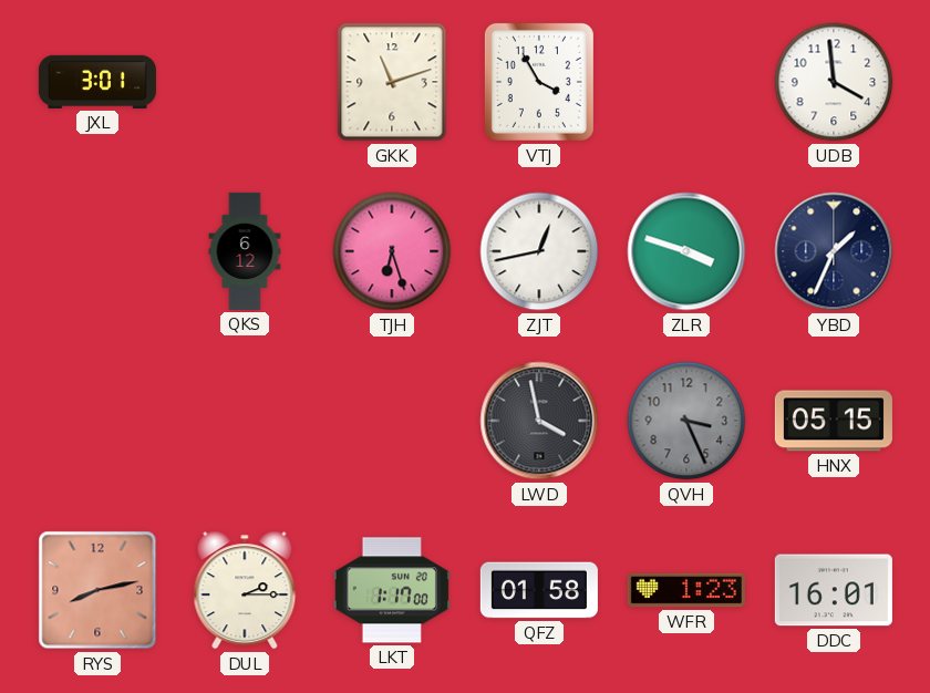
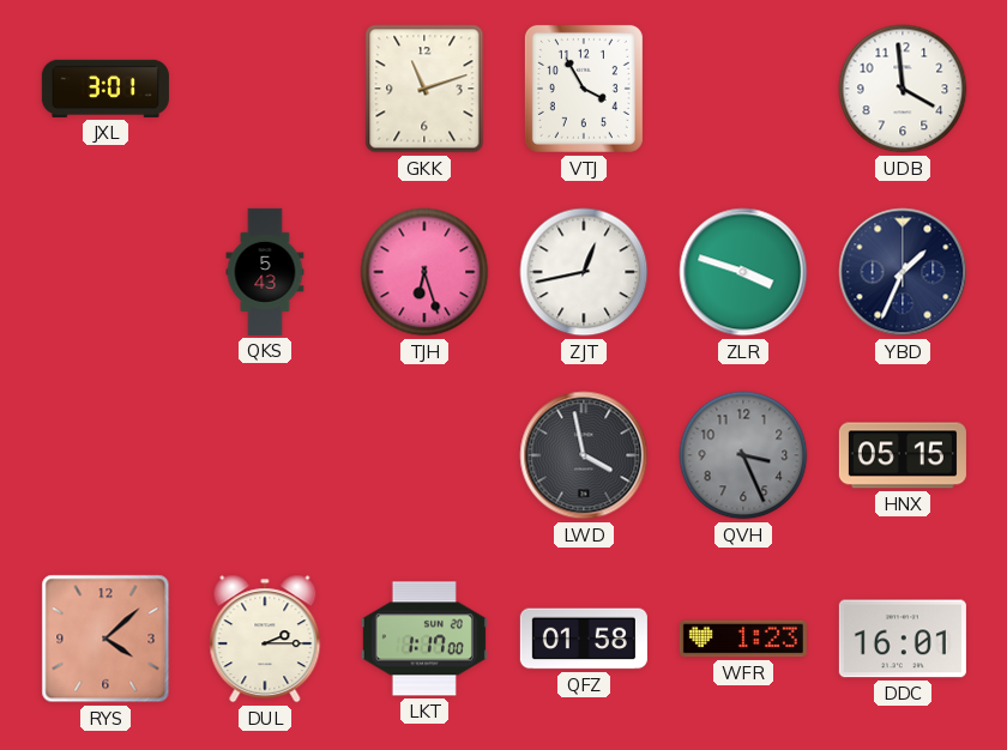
QKS: 6:12 -> 5:43
RYS: 8:13 -> 4:08
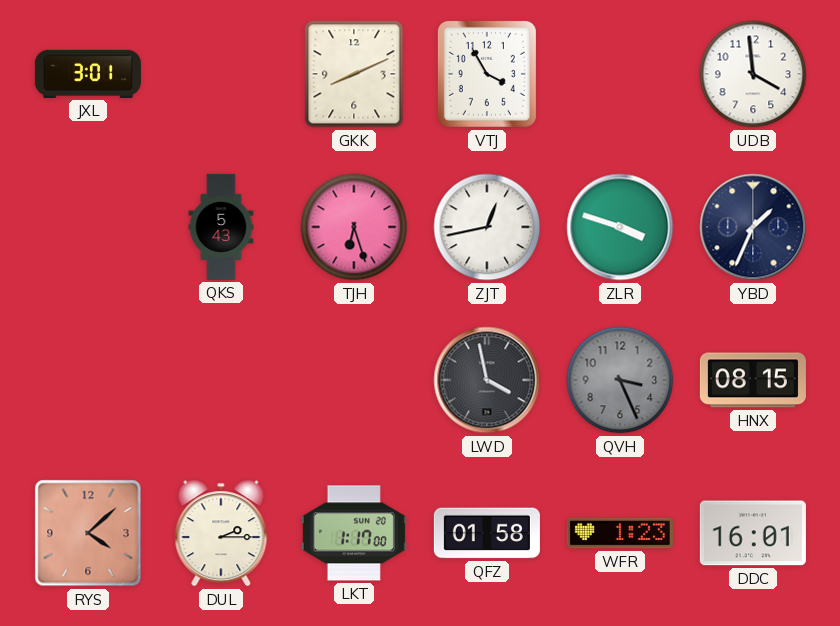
GKK: 11:12 -> 8:11
HNX: 05:15 -> 08:15
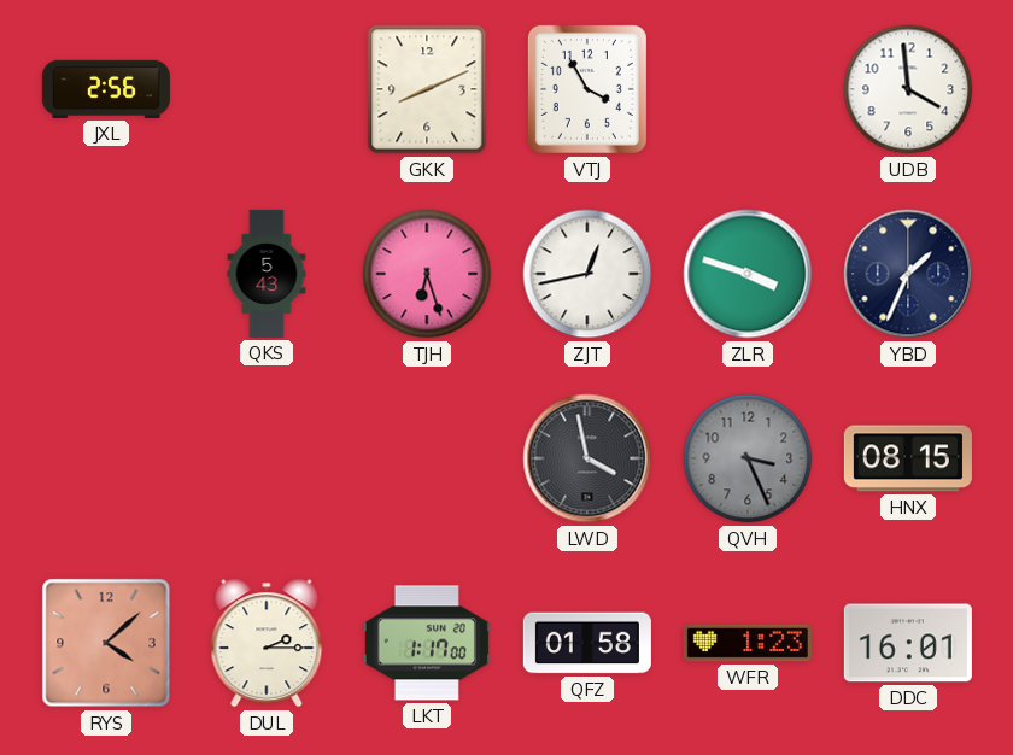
JXL: 3:01 -> 2:56
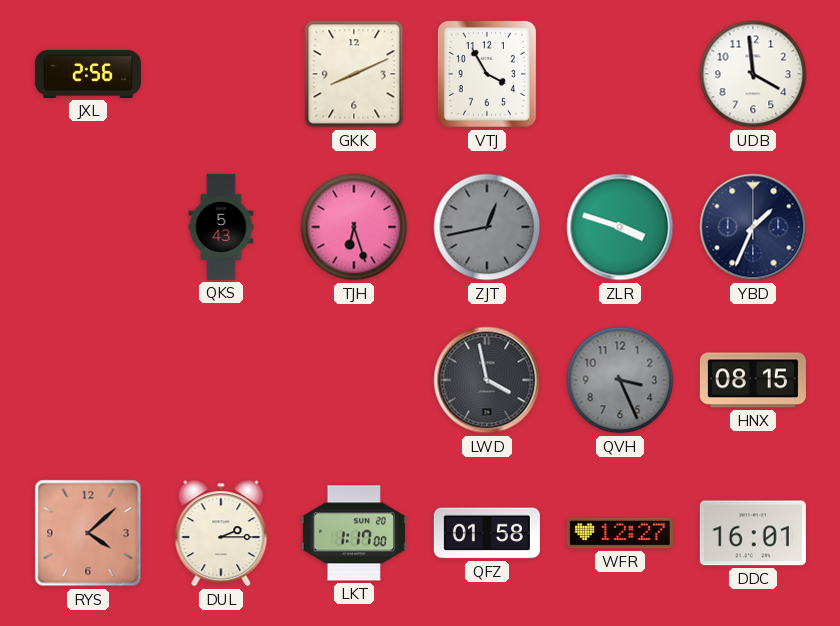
ZJT dial: white -> grey
WFR: 1:23 -> 12:27
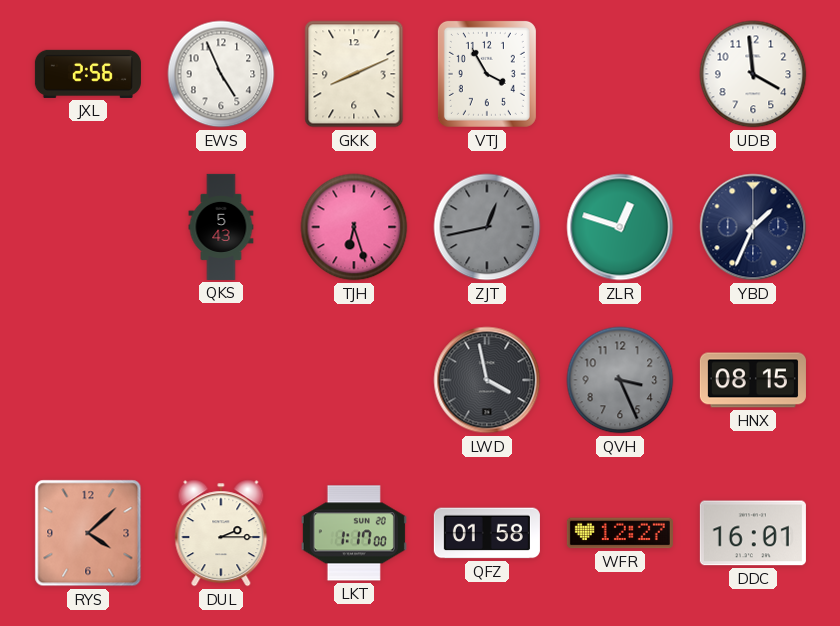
EWS: none -> 4:56
ZLR: 3:48 -> 12:48
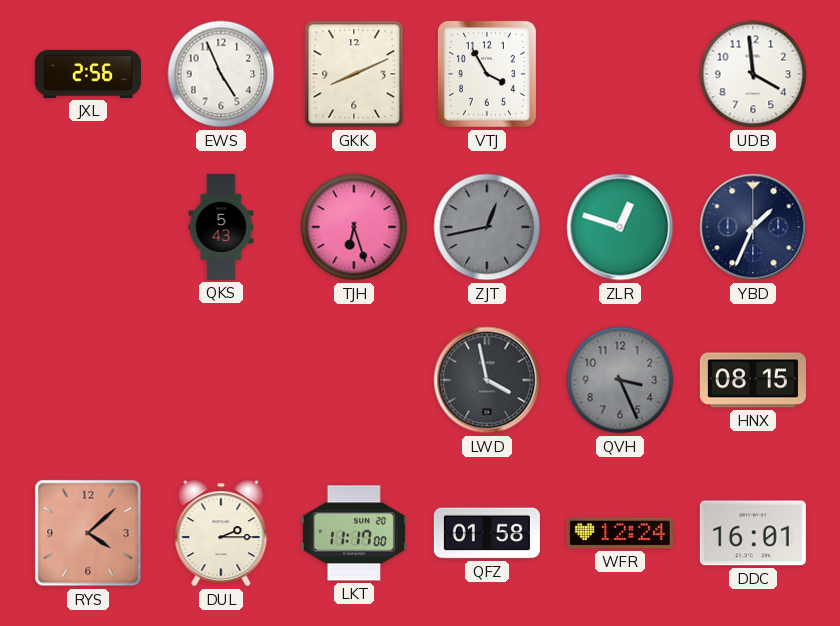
LKT: 1:17 -> 11:17
WFR: 12:27 -> 12:24
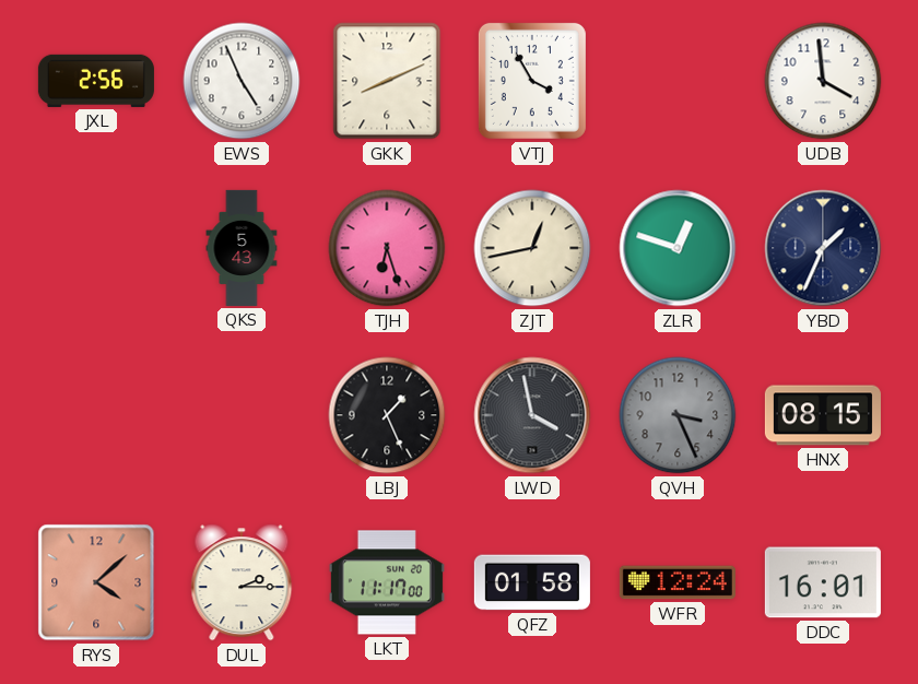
ZJT dial: grey -> cream
LBJ: none -> 1:26
